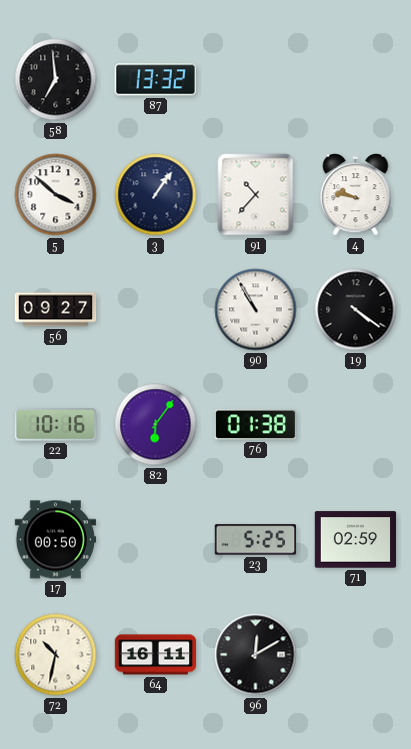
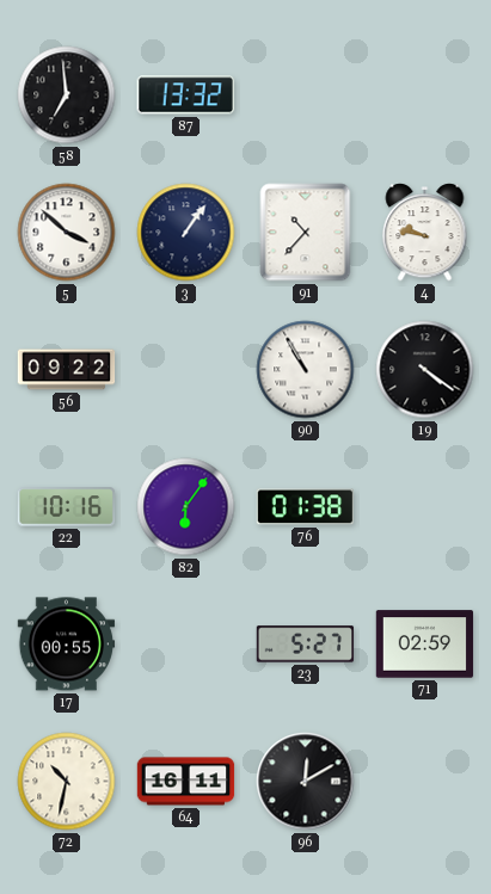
56: 09:27 -> 09:22
17: 00:50 -> 00:55
23: 5:25 -> 5:27
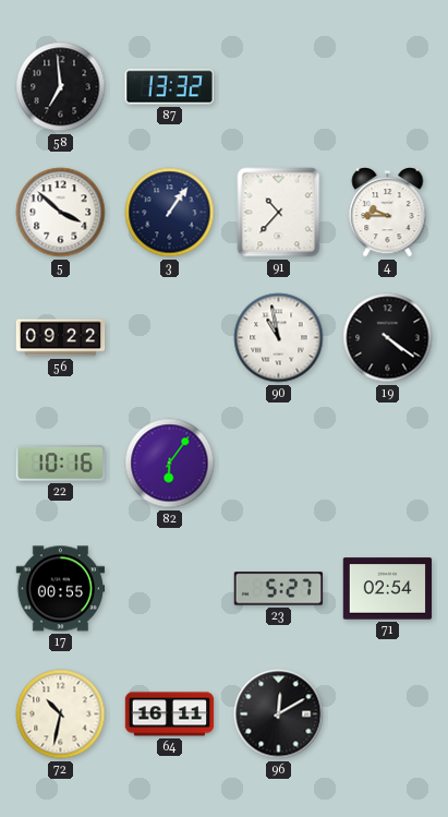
4: 9:47 -> 9:45
90: 10:55 -> 10:58
76: 01:38 -> none
71: 02:59 -> 02:54
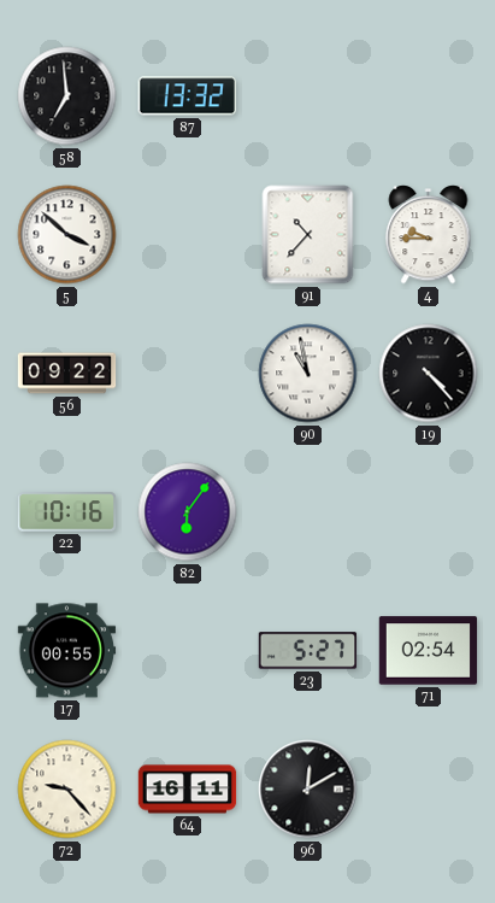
3: 1:06 -> none
19: 4:21 -> 4:23
72: 10:32 -> 9:23
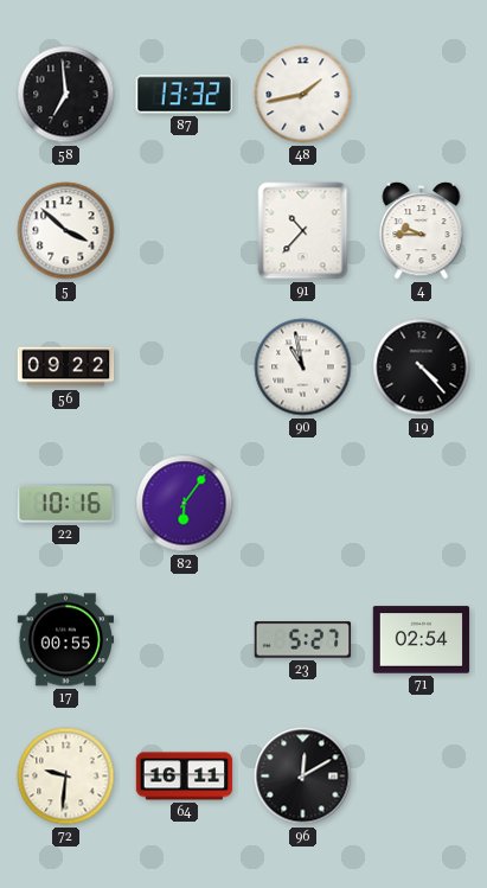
48: none -> 1:43
72: 9:23 -> 9:31
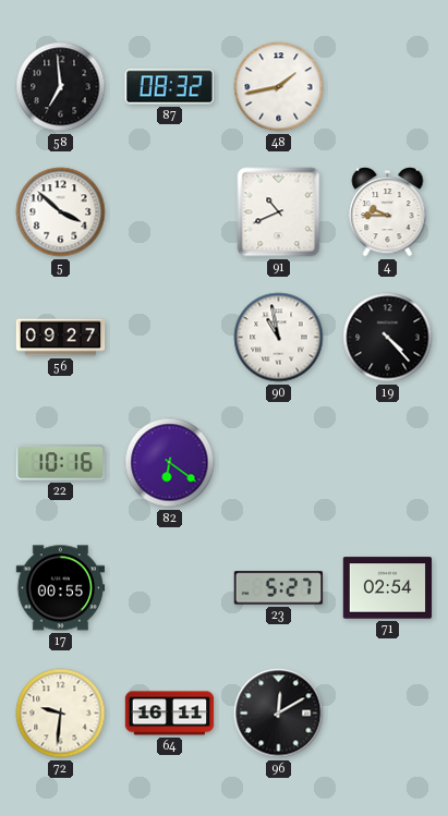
87: 13:32 -> 08:32
91: 10:37 -> 10:41
56: 09:22 -> 09:27
82: 6:06 -> 6:21
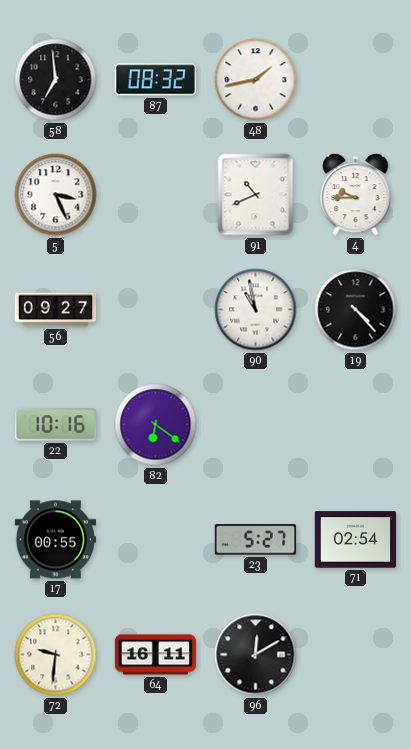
5: 3:52 -> 3:26
